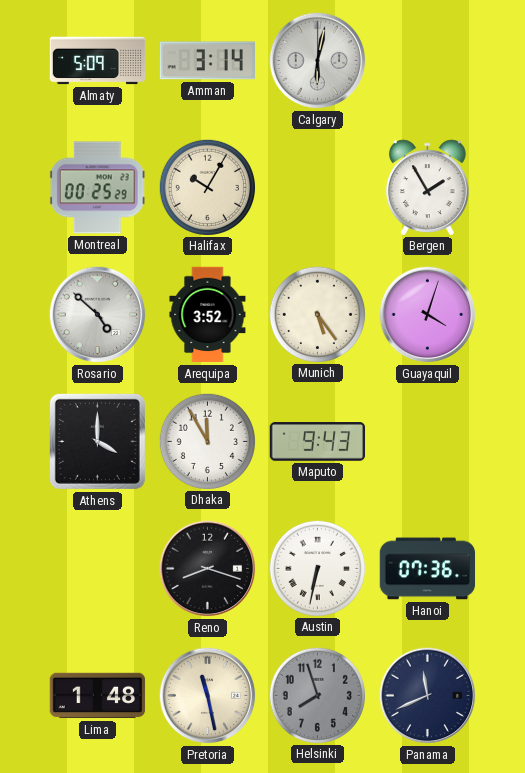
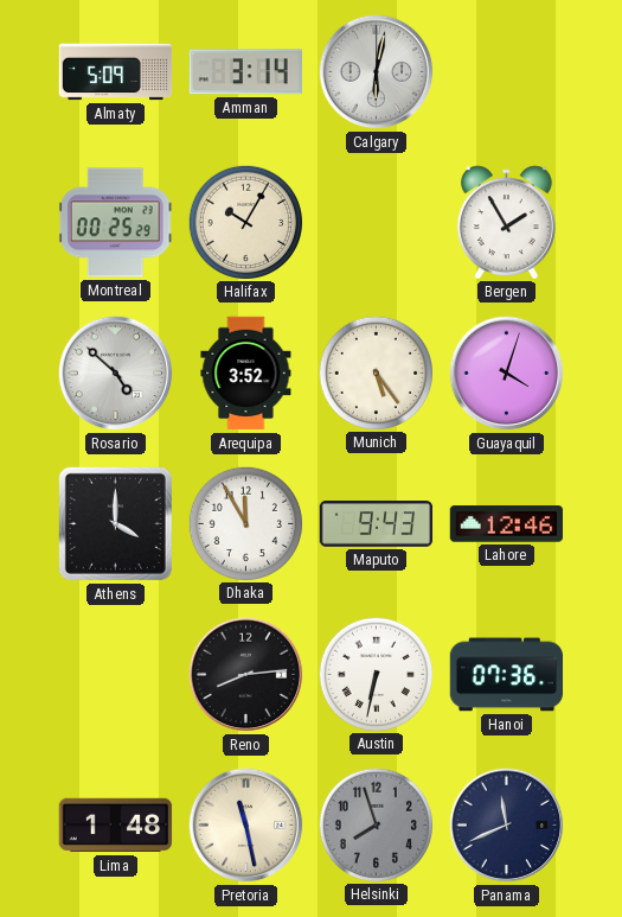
Lahore: none -> 12:46
Reno: 8:18 -> 8:14
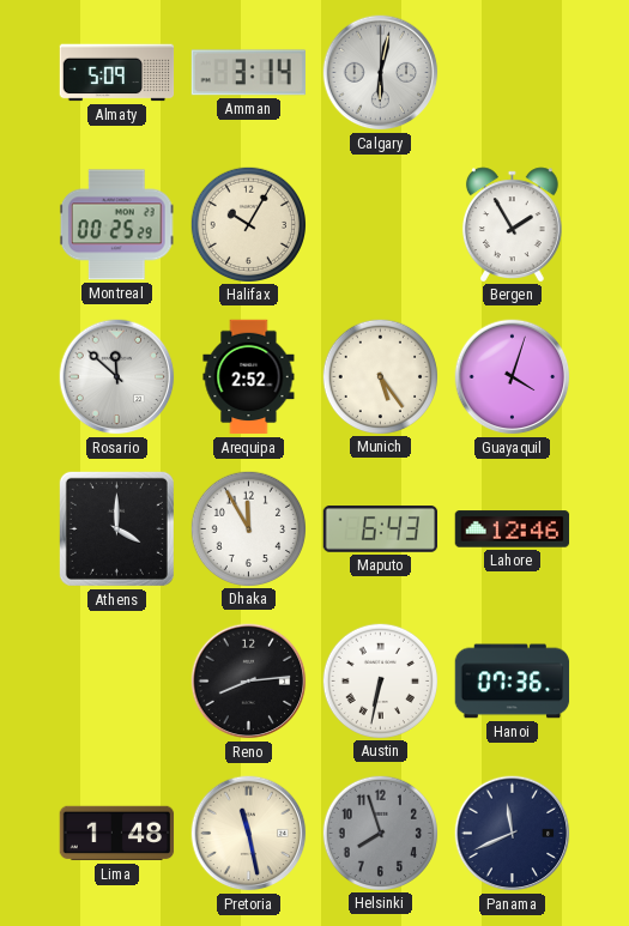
Rosario: 4:52 -> 11:52
Arequipa: 3:52 -> 2:52
Maputo: 9:43 -> 6:43
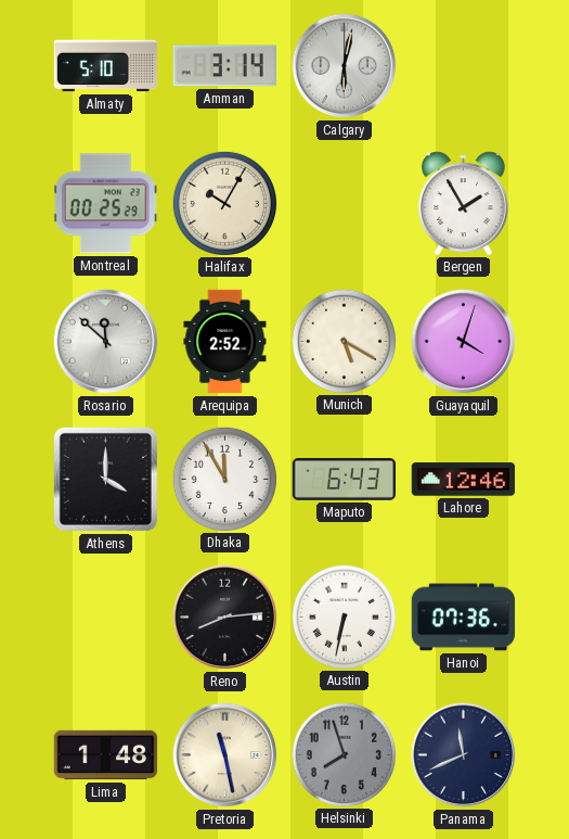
Almaty: 5:09 -> 5:10
Munich: 5:24 -> 5:20
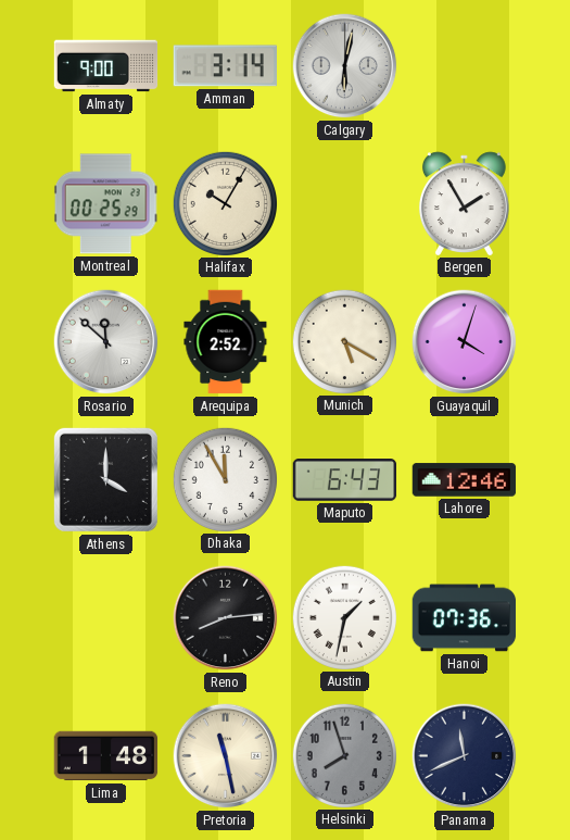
Almaty: 5:10 -> 9:00
Austin: 6:32 -> 1:32
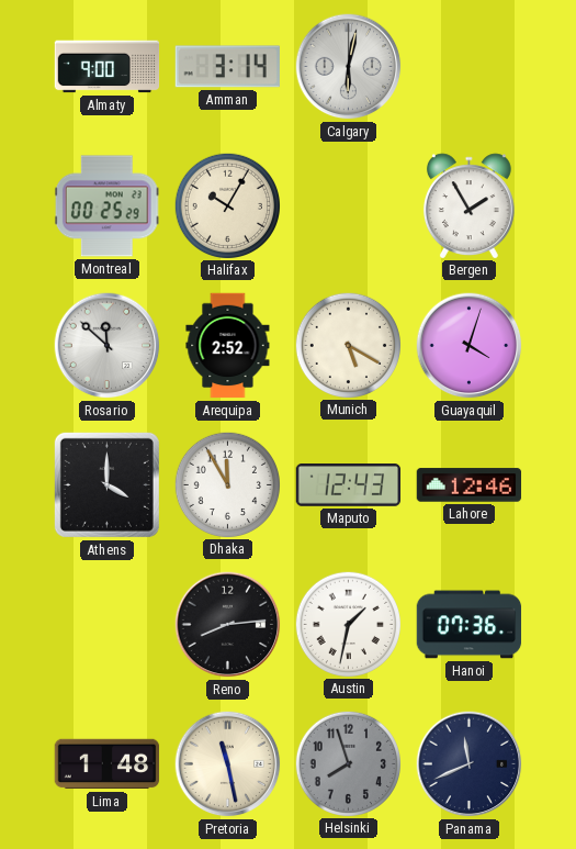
Maputo: 6:43 -> 12:43
